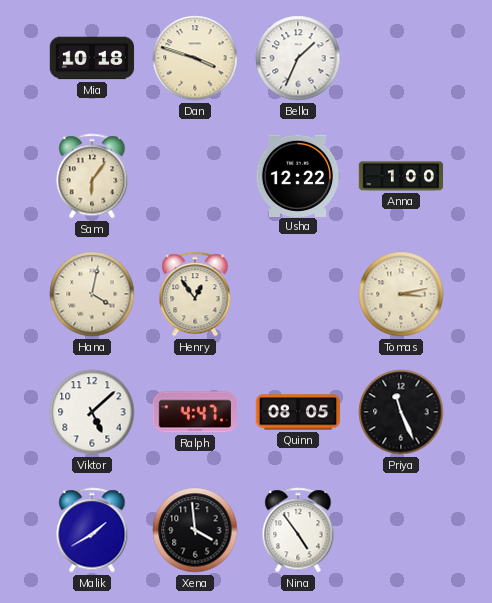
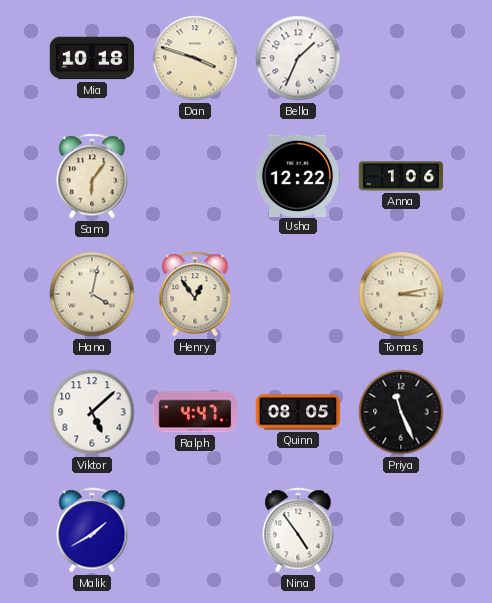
Anna: 1:00 -> 1:06
Xena: 3:59 -> none
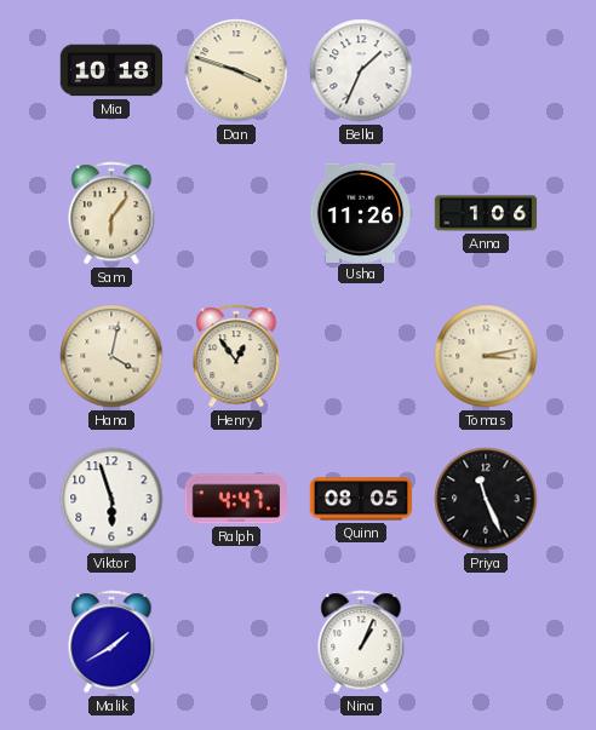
Usha: 12:22 -> 11:26
Viktor: 5:08 -> 5:57
Nina: 4:54 -> 1:04
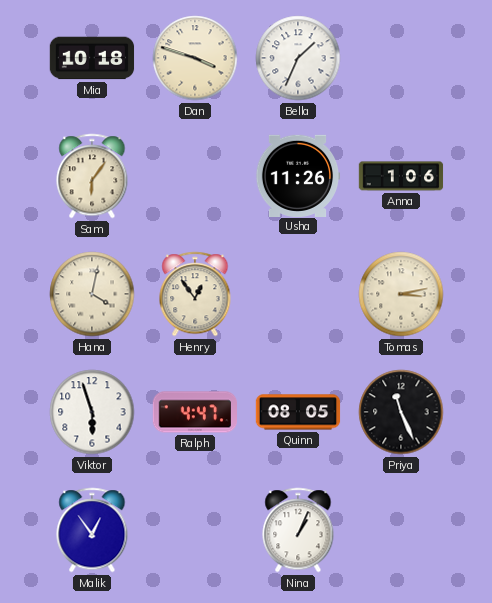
Malik: 1:40 -> 12:54
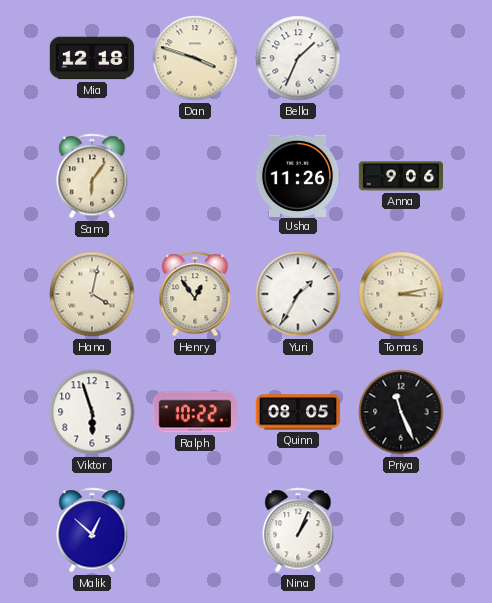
Mia: 10:18 -> 12:18
Anna: 1:06 -> 9:06
Yuri: none -> 1:35
Ralph: 4:47 -> 10:22
Malik: 12:54 -> 12:52
